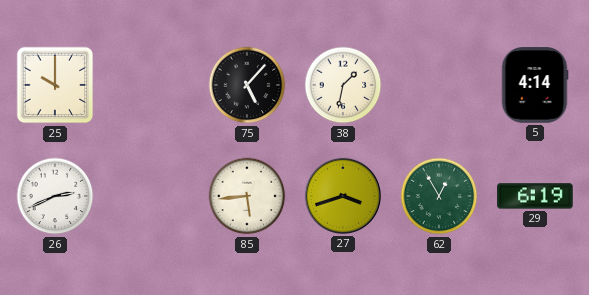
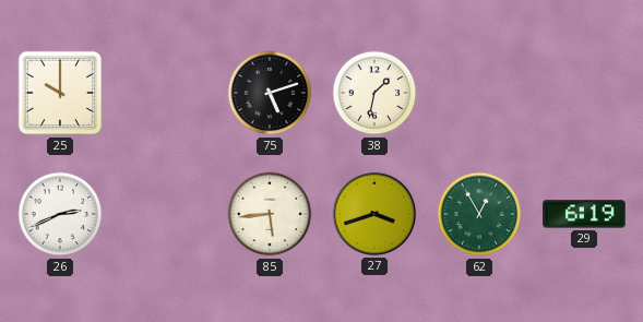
75: 5:07 -> 5:12
5: 4:14 -> none
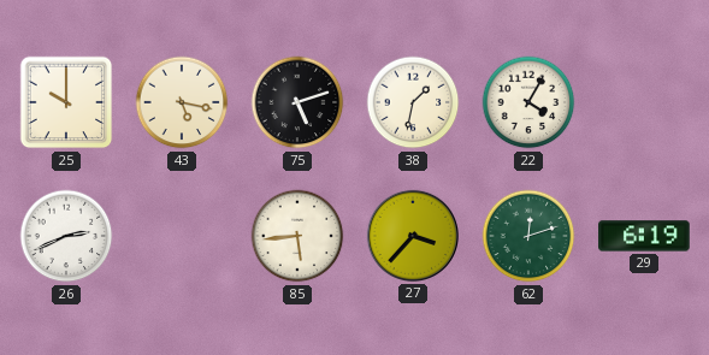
43: none -> 5:17
22: none -> 4:05
27: 3:42 -> 3:37
62: 12:55 -> 12:12
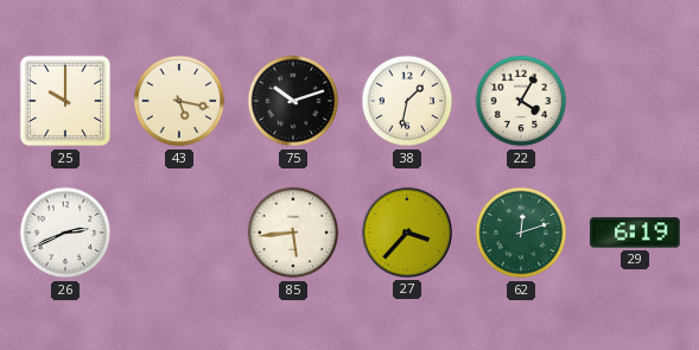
75: 5:12 -> 10:12
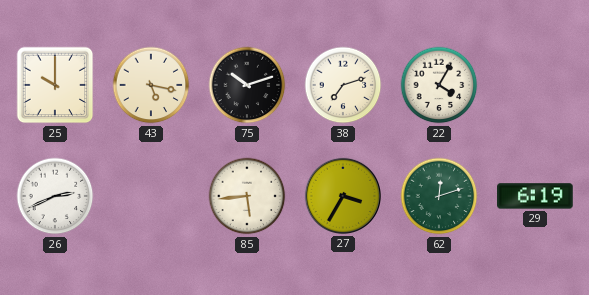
38: 1:32 -> 7:12
27: 3:37 -> 3:35
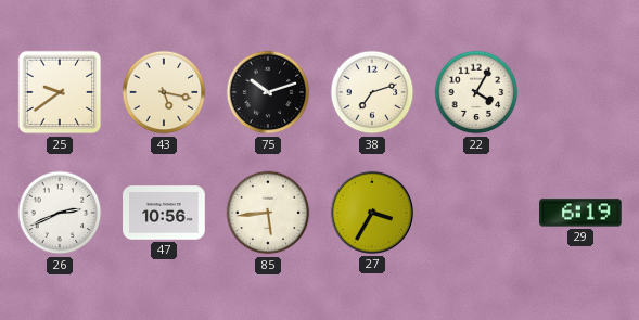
25: 10:00 -> 9:39
47: none -> 10:56
62: 12:12 -> none
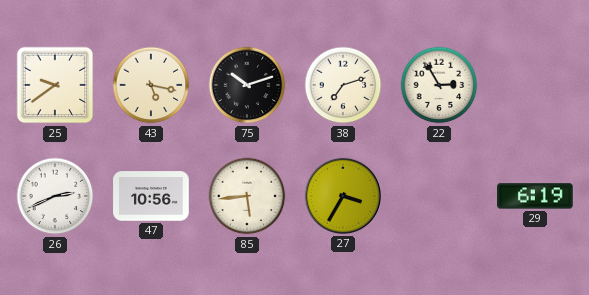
22: 4:05 -> 2:55
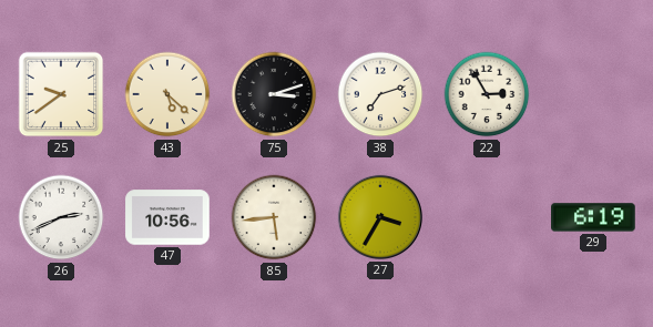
43: 5:17 -> 5:22
75: 10:12 -> 3:12
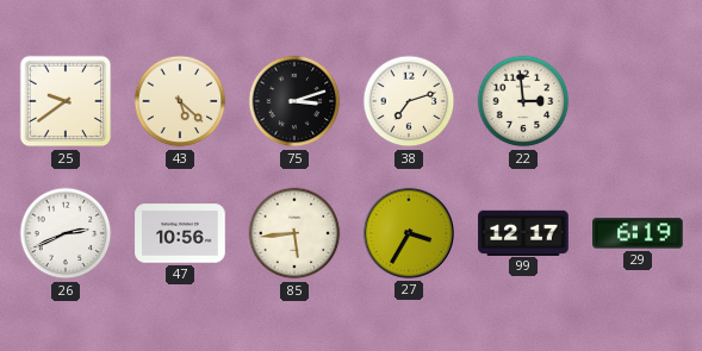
22: 2:55 -> 2:59
99: none -> 12:17
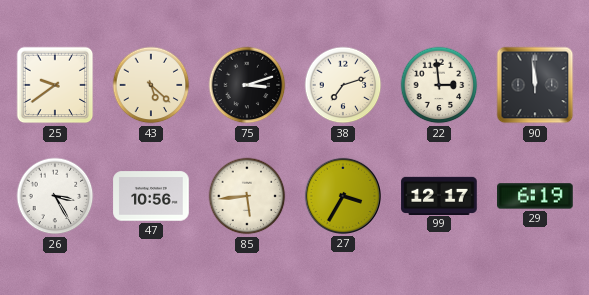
90: none -> 11:59
26: 2:41 -> 3:25
